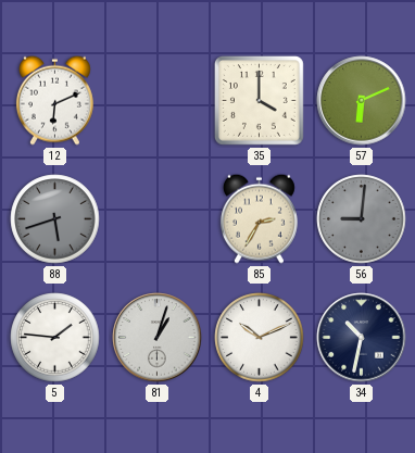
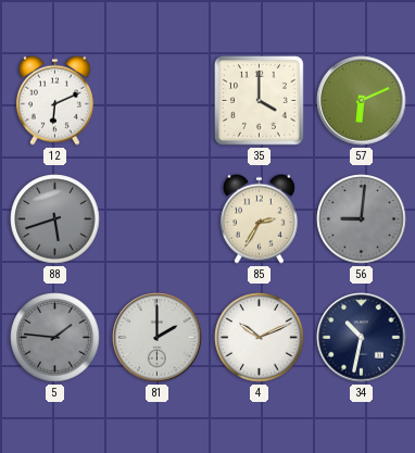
5 dial: white -> grey
81: 1:03 -> 2:00
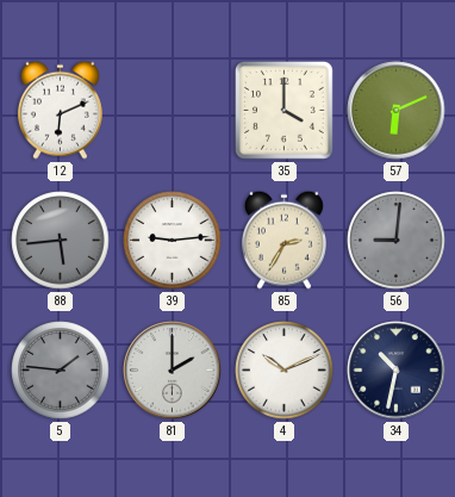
88: 5:42 -> 5:44
39: none -> 9:14
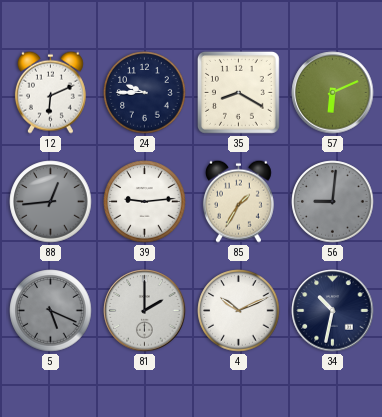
24: none -> 9:45
35: 4:00 -> 8:20
88: 5:44 -> 12:44
85: 2:35 -> 1:35
5: 1:46 -> 5:19
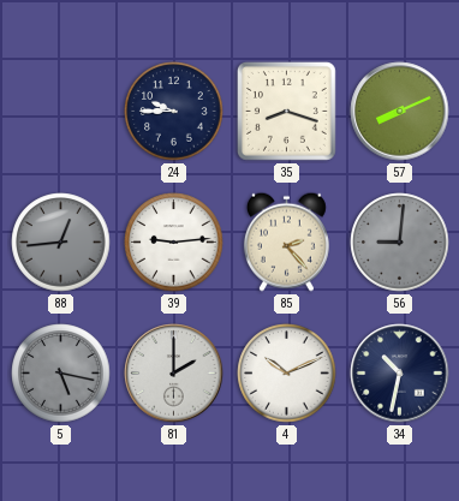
12: 6:11 -> none
35: 8:20 -> 8:18
57: 6:11 -> 8:11
85: 1:35 -> 2:23
5: 5:19 -> 5:17
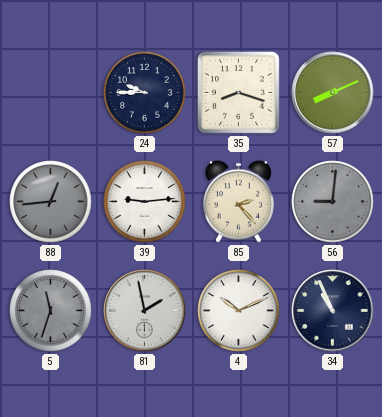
5: 5:17 -> 11:33
81: 2:00 -> 1:58
34: 10:32 -> 10:56
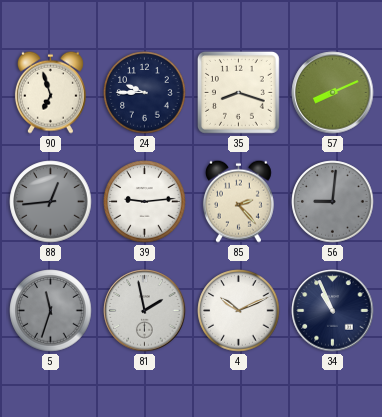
90: none -> 6:57
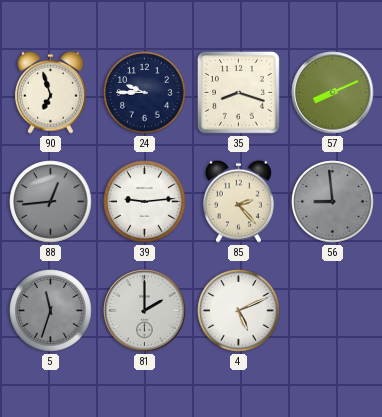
56: 9:01 -> 8:59
81: 1:58 -> 2:00
4: 10:11 -> 5:11
34: 10:56 -> none
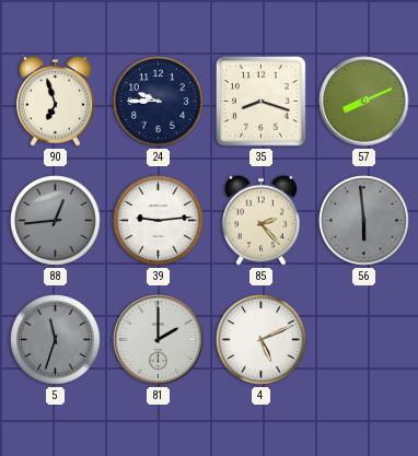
56: 8:59 -> 5:59
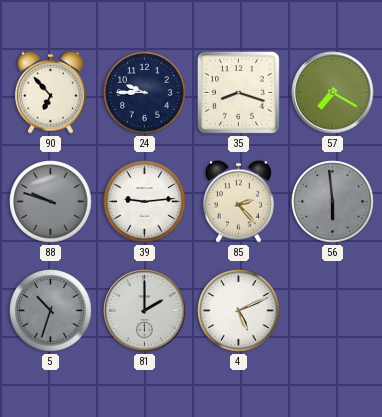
90: 6:57 -> 6:53
57: 8:11 -> 7:20
88: 12:44 -> 9:48
5: 11:33 -> 10:33
